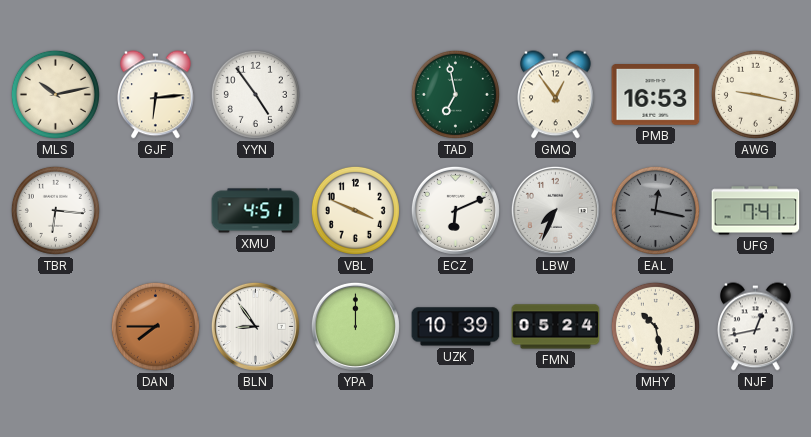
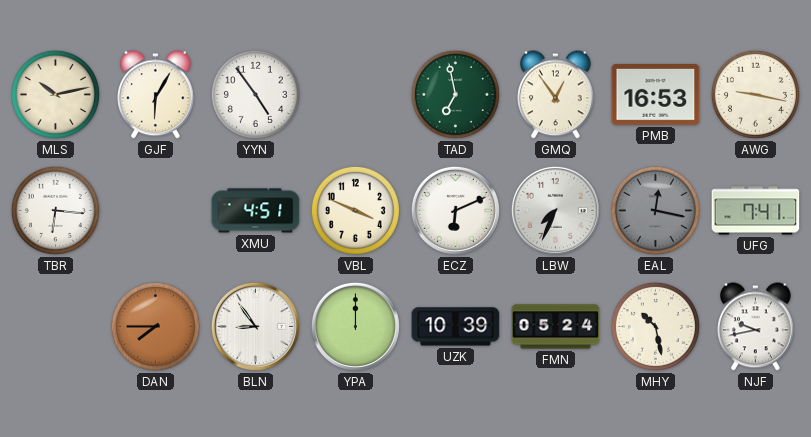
GJF: 6:14 -> 6:05
NJF: 12:43 -> 9:43
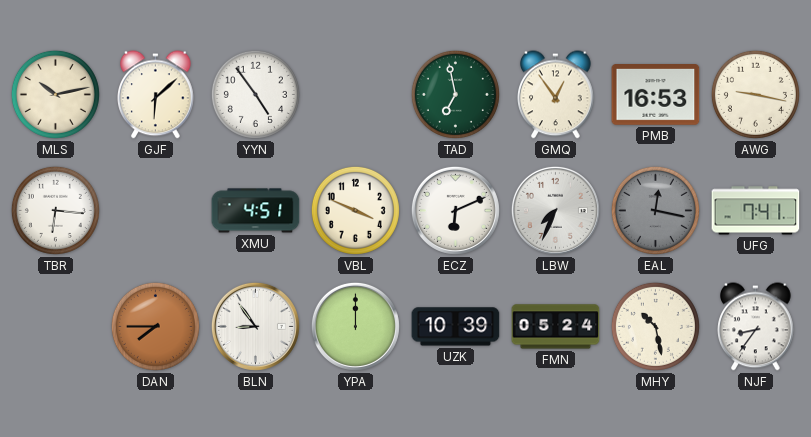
GJF: 6:05 -> 6:08
NJF: 9:43 -> 8:36
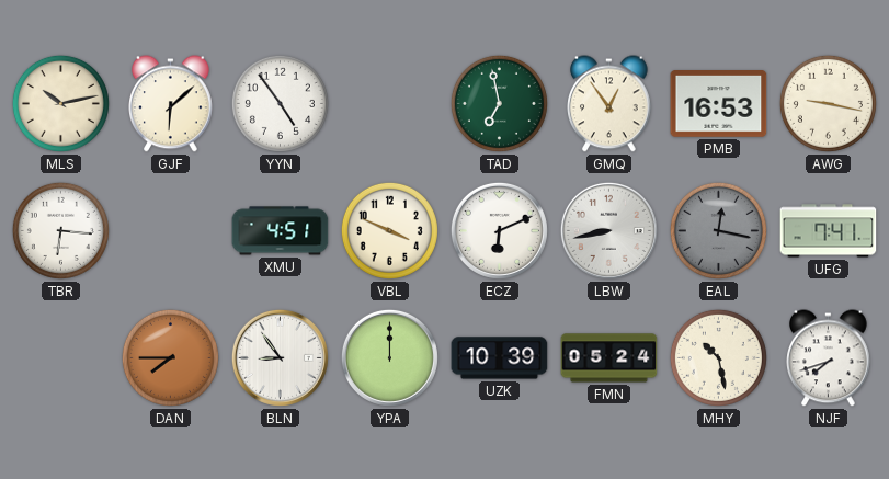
LBW: 7:34 -> 8:43
NJF: 8:36 -> 7:42
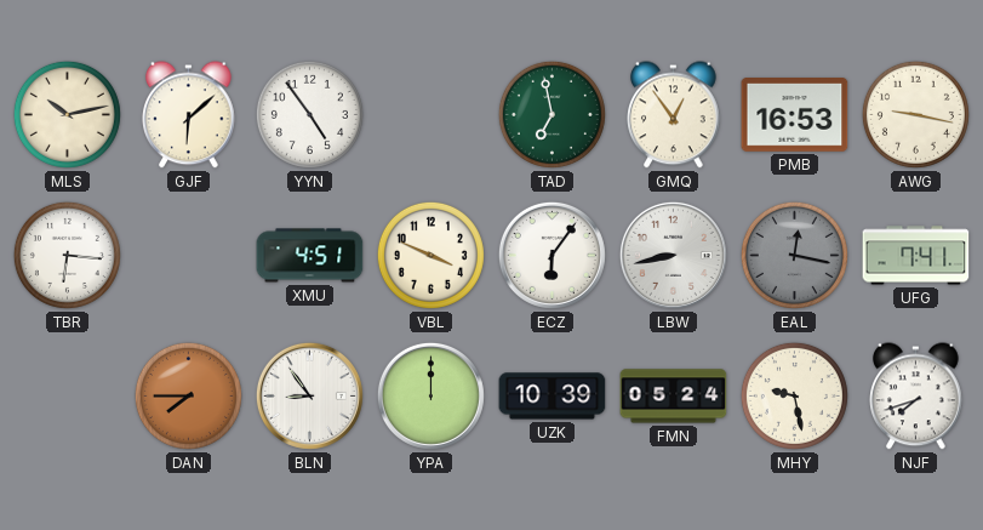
ECZ: 6:11 -> 6:06
MHY: 10:28 -> 9:28
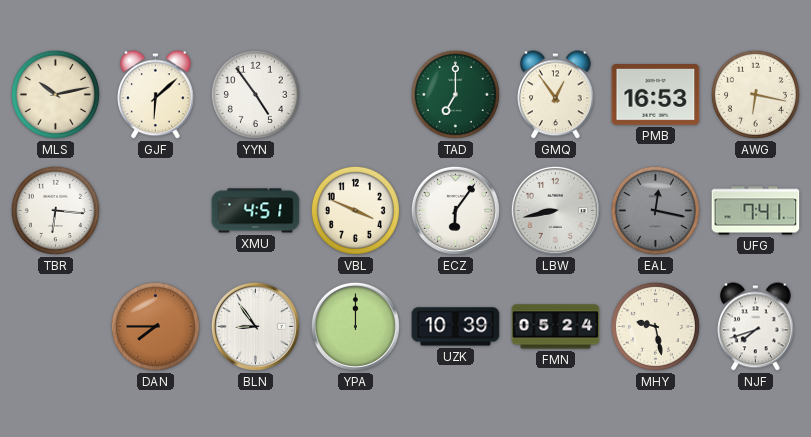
TAD: 6:58 -> 7:00
AWG: 9:17 -> 6:17
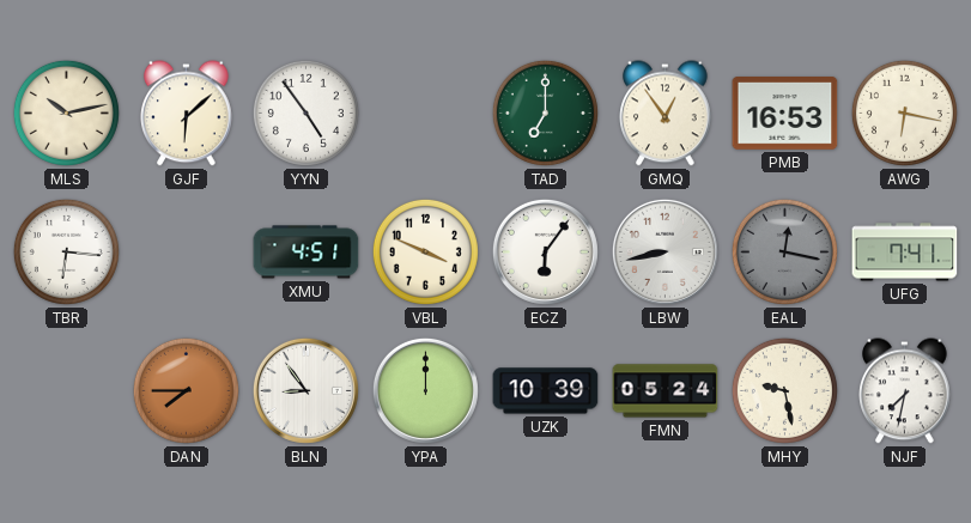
NJF: 7:42 -> 7:32
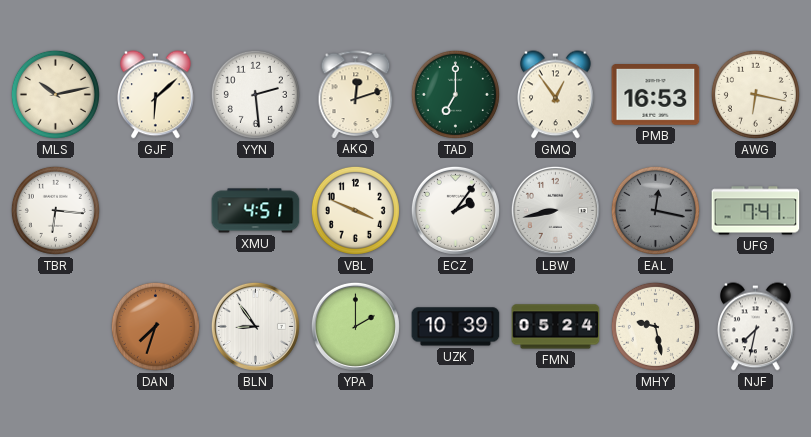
YYN: 4:54 -> 2:29
AKQ: none -> 12:12
ECZ: 6:06 -> 2:06
DAN: 7:45 -> 7:33
YPA: 12:00 -> 2:00
